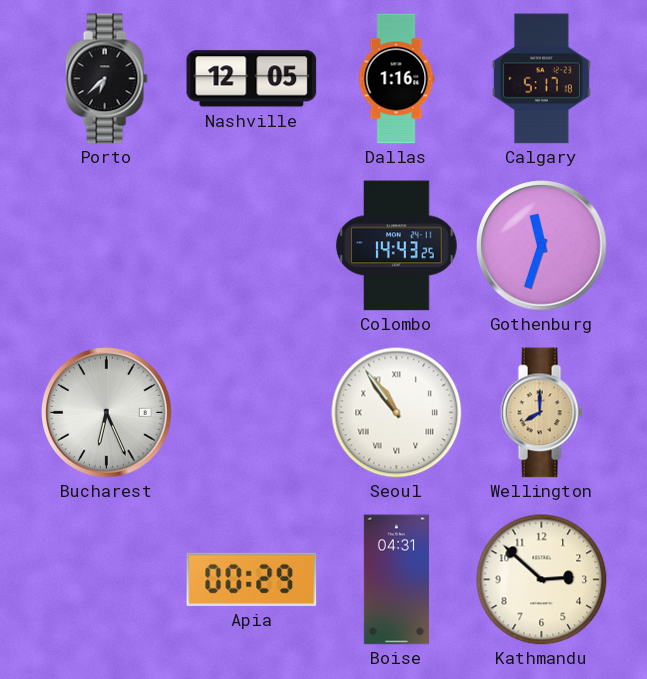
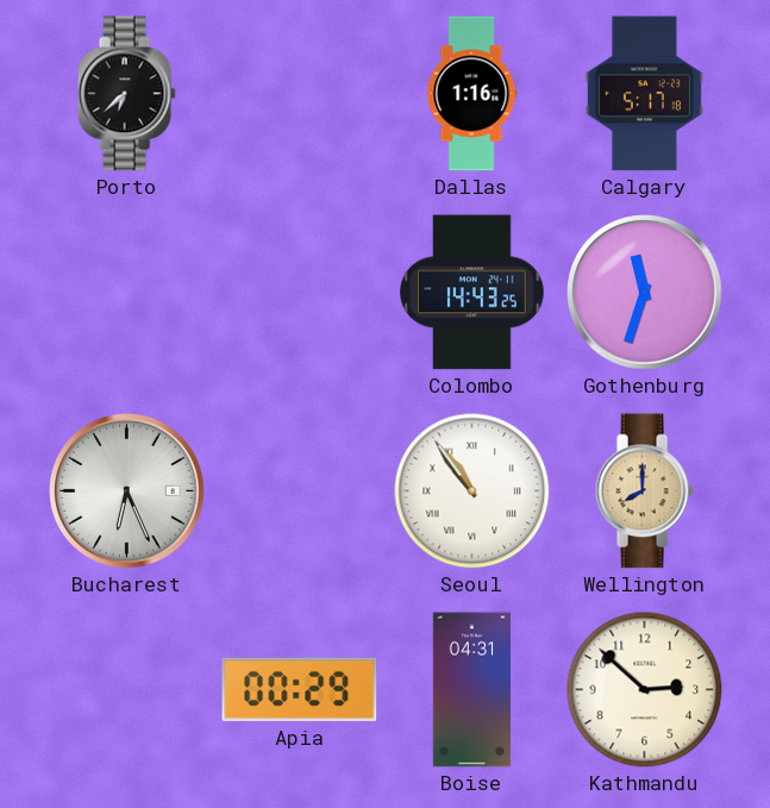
Nashville: 12:05 -> none
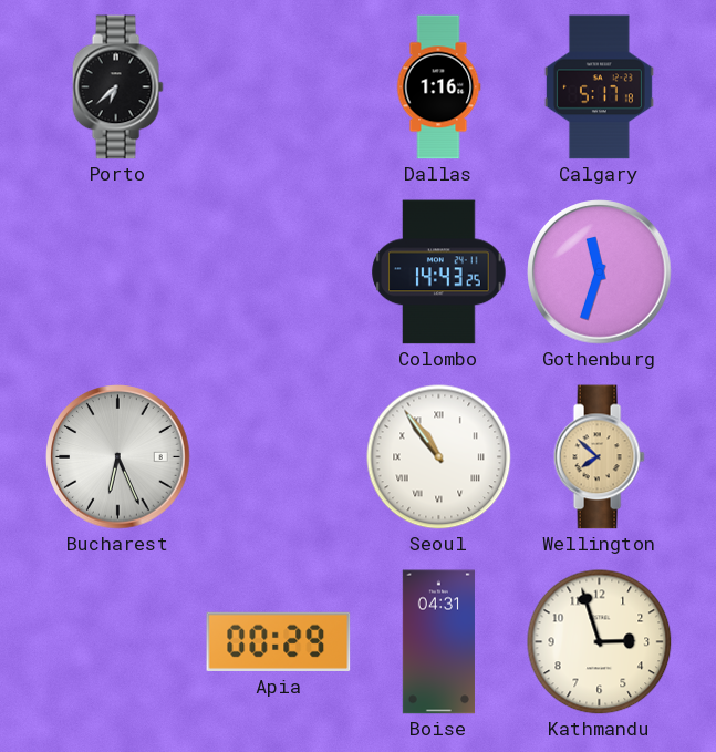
Wellington: 8:00 -> 7:52
Kathmandu: 2:52 -> 2:57
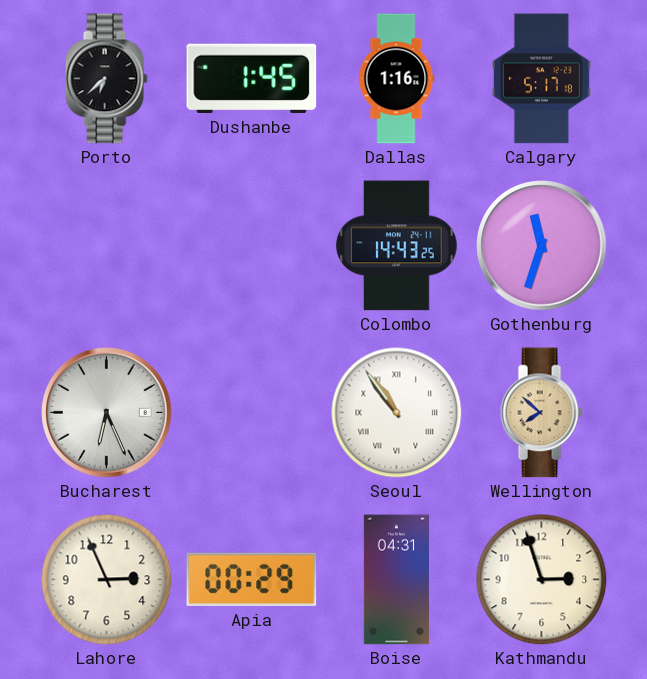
Dushanbe: none -> 1:45
Lahore: none -> 2:56
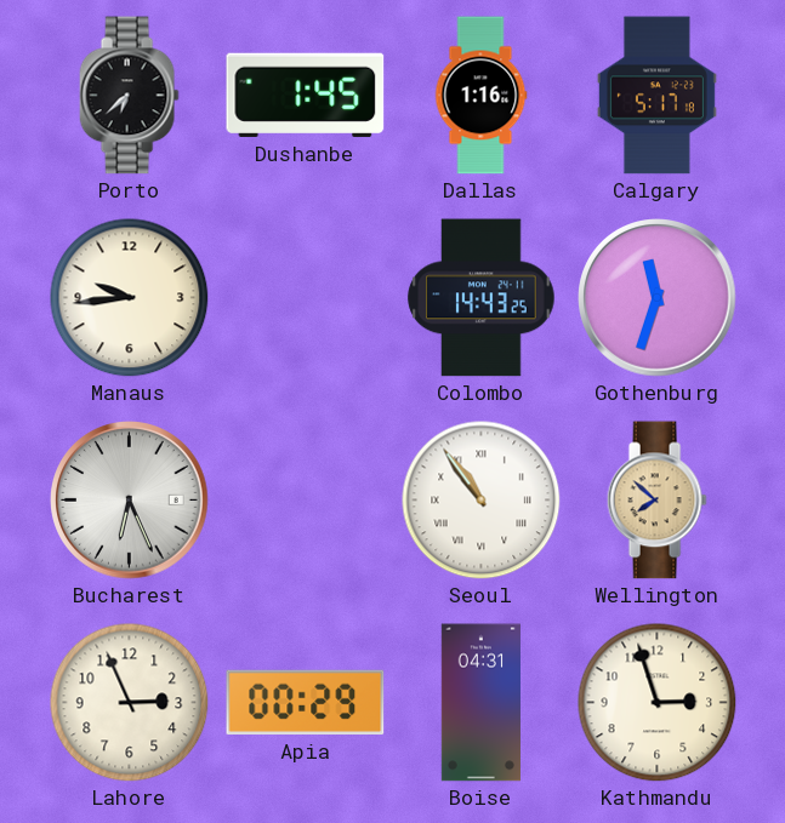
Manaus: none -> 9:44
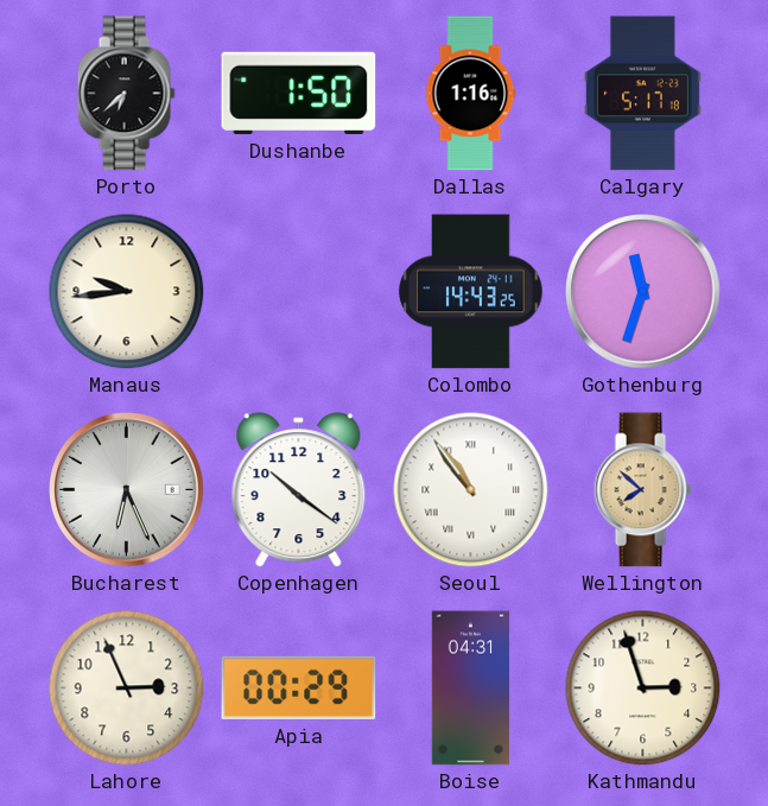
Dushanbe: 1:45 -> 1:50
Copenhagen: none -> 10:21
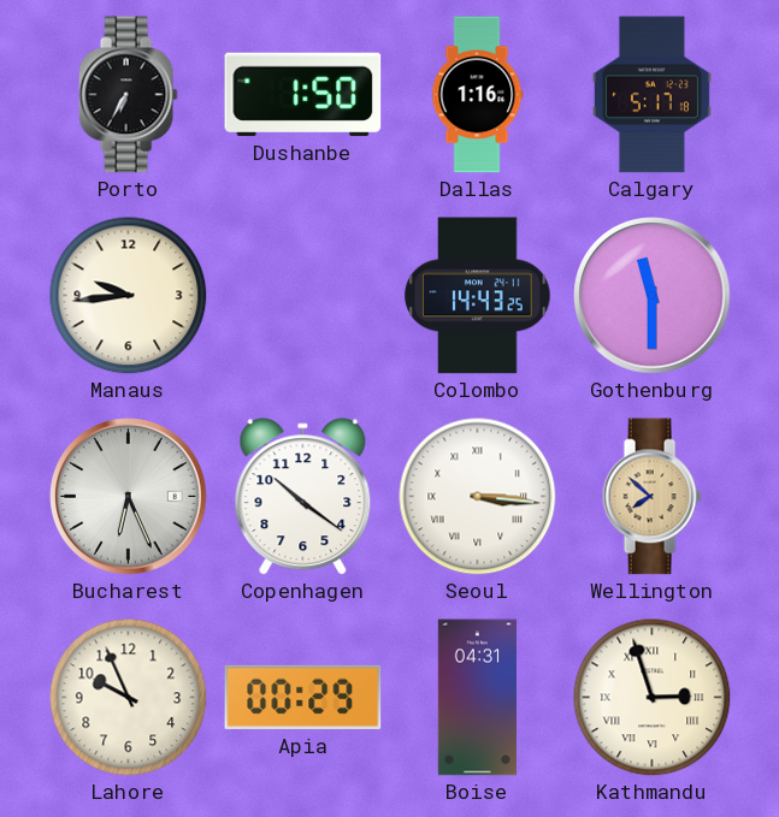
Porto: 6:38 -> 6:35
Gothenburg: 11:33 -> 11:30
Seoul: 10:54 -> 3:16
Lahore: 2:56 -> 9:56
Kathmandu numerals: Arabic -> Roman
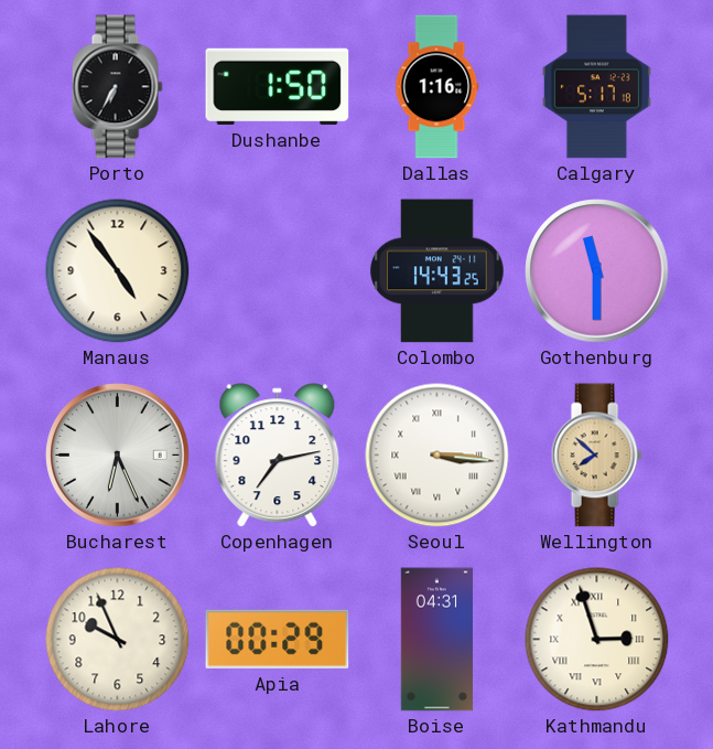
Manaus: 9:44 -> 4:54
Copenhagen: 10:21 -> 7:13
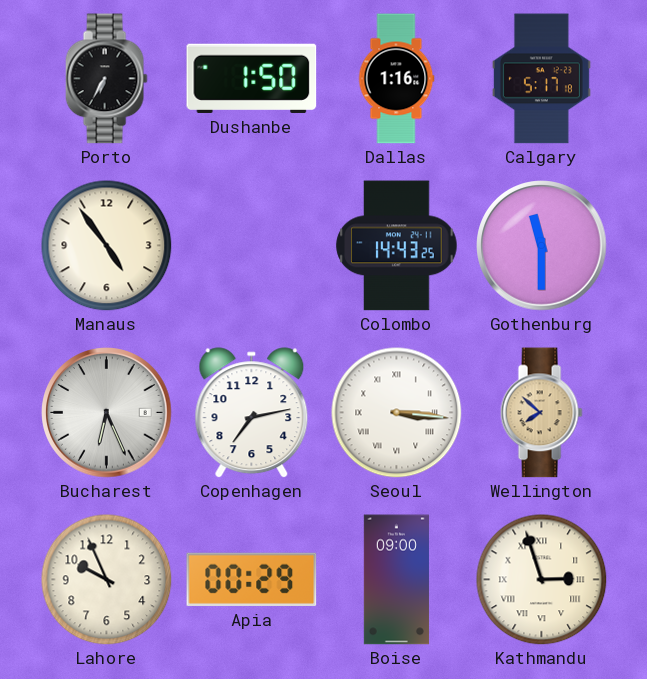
Boise: 04:31 -> 09:00
